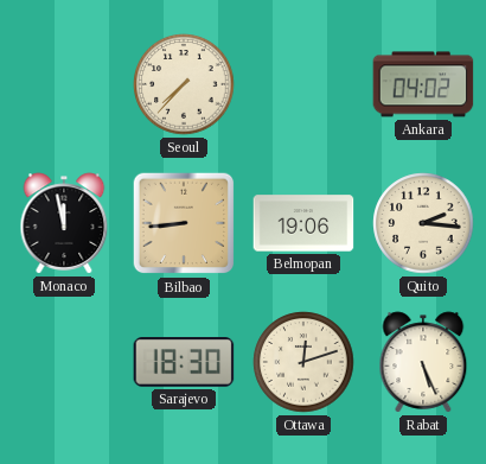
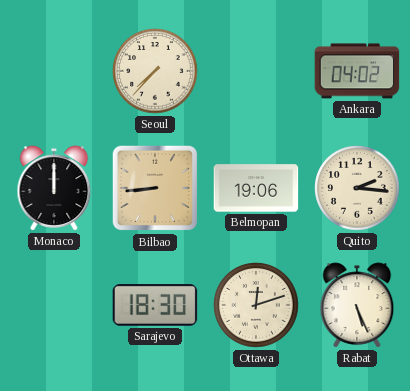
Monaco: 11:58 -> 12:00
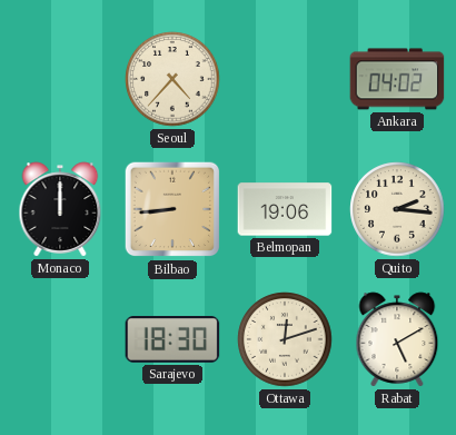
Seoul: 7:37 -> 4:37
Rabat: 5:26 -> 5:10
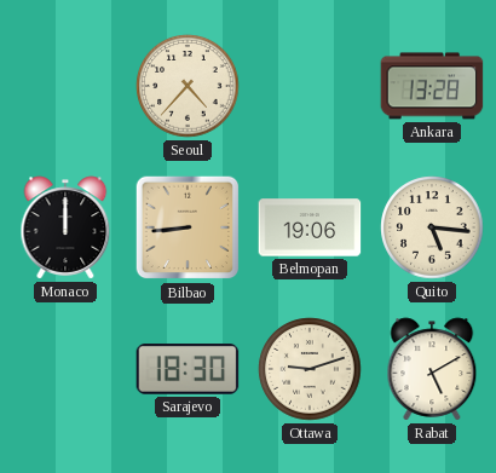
Ankara: 04:02 -> 13:28
Quito: 2:16 -> 5:16
Ottawa: 12:12 -> 9:12
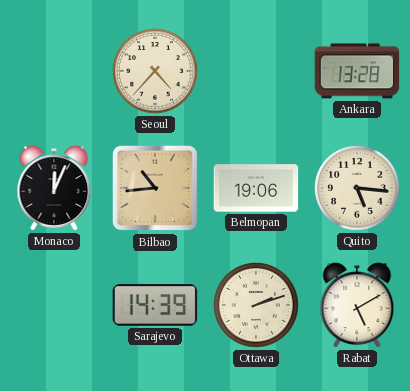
Monaco: 12:00 -> 12:04
Bilbao: 8:44 -> 10:44
Sarajevo: 18:30 -> 14:39
Ottawa: 9:12 -> 2:12
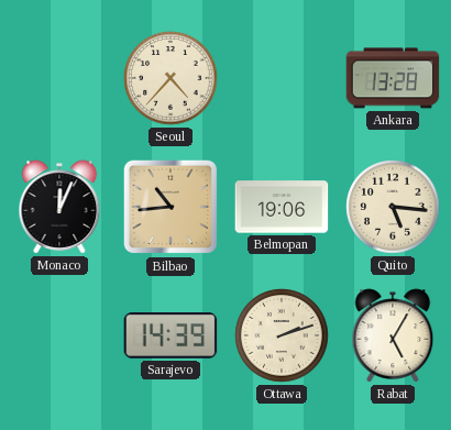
Rabat: 5:10 -> 5:05
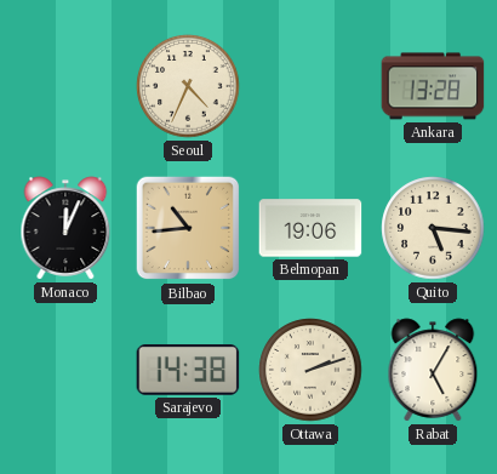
Seoul: 4:37 -> 4:34
Sarajevo: 14:39 -> 14:38
